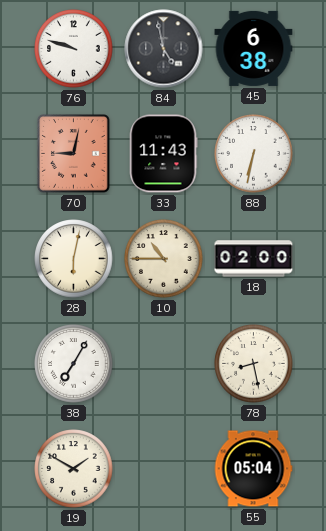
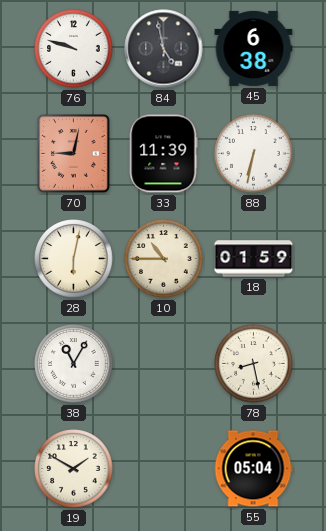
33: 11:43 -> 11:39
18: 02:00 -> 01:59
38: 7:05 -> 11:05
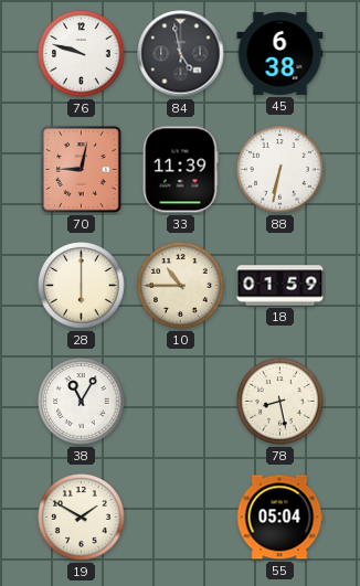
28: 6:02 -> 6:00
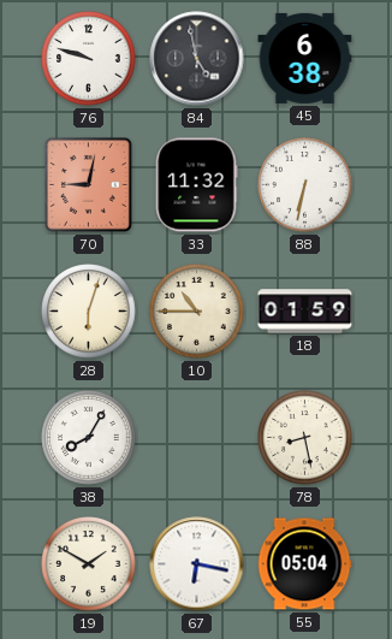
33: 11:39 -> 11:32
28: 6:00 -> 6:03
38: 11:05 -> 8:05
67: none -> 6:17
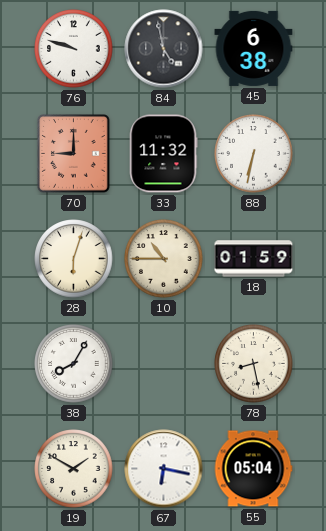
70: 9:02 -> 9:00
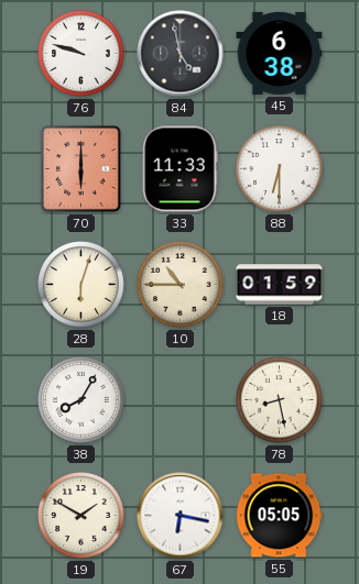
70: 9:00 -> 6:00
33: 11:32 -> 11:33
88: 6:32 -> 6:30
55: 05:04 -> 05:05
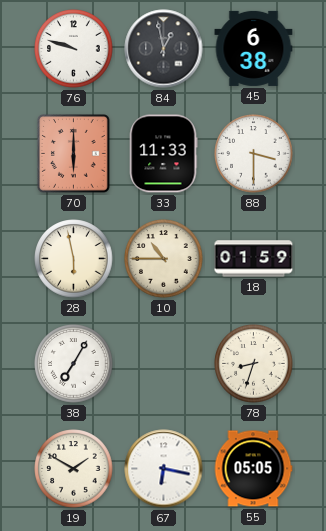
84: 4:58 -> 12:58
88: 6:30 -> 3:30
28: 6:03 -> 5:58
38: 8:05 -> 7:05
78: 8:28 -> 8:33
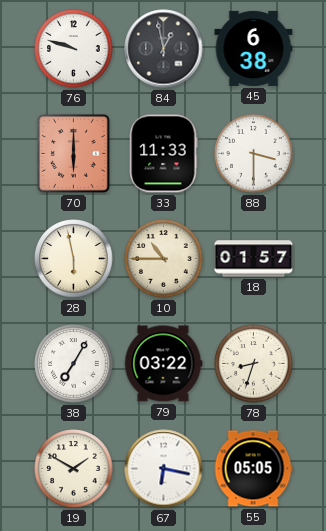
18: 01:59 -> 01:57
79: none -> 03:22
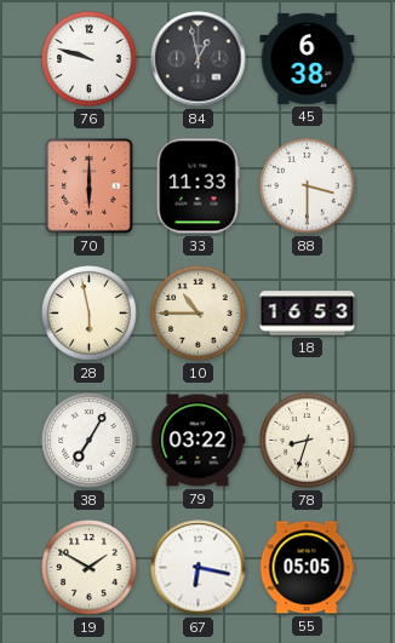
18: 01:57 -> 16:53
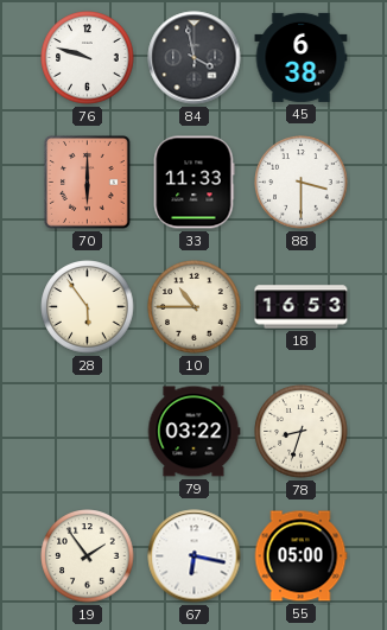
84: 12:58 -> 3:58
28: 5:58 -> 5:54
38: 7:05 -> none
19: 1:50 -> 1:54
55: 05:05 -> 05:00
